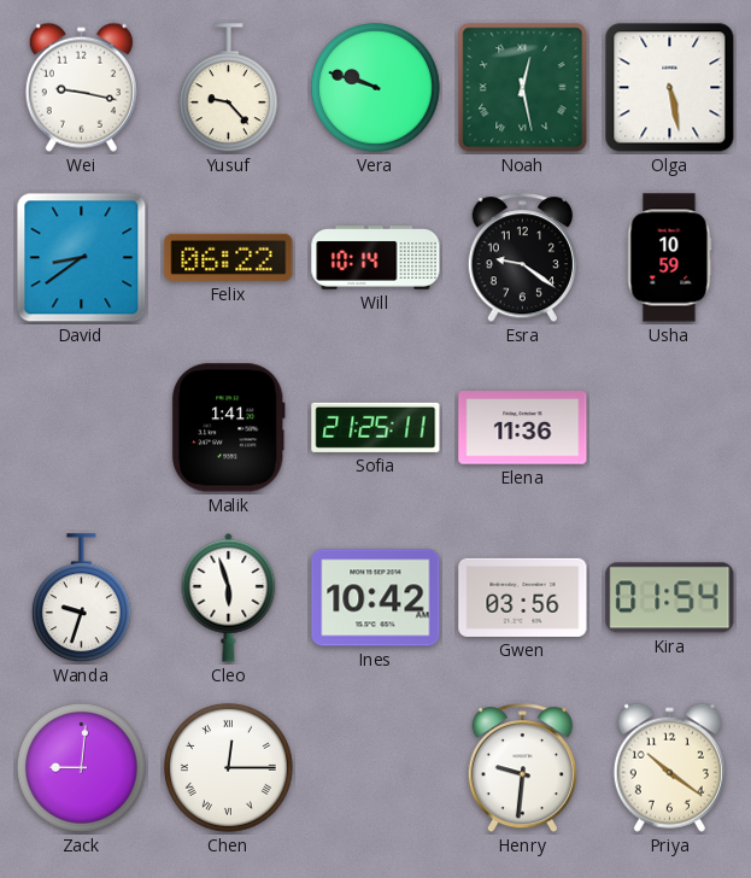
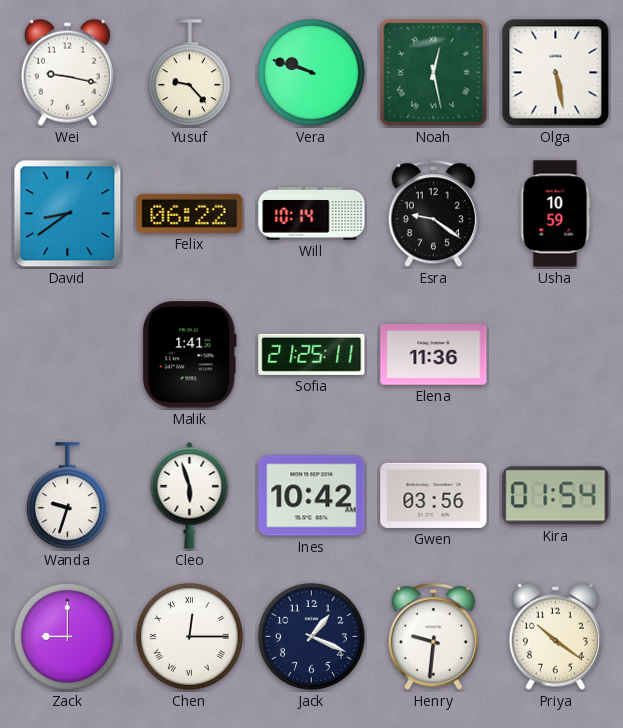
Zack: 9:01 -> 9:00
Jack: none -> 1:19
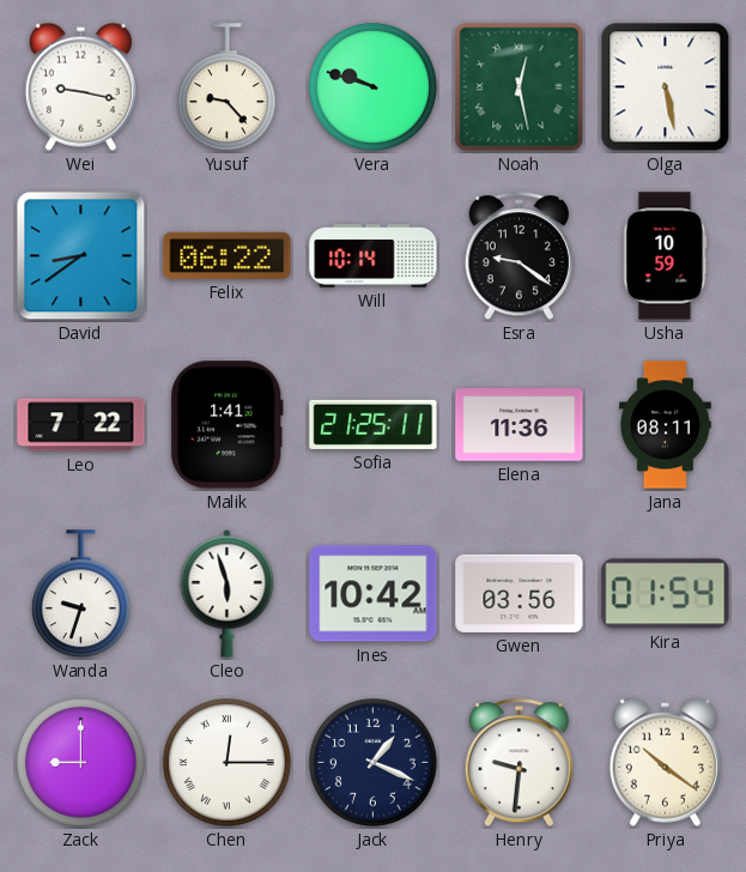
Leo: none -> 7:22
Jana: none -> 08:11
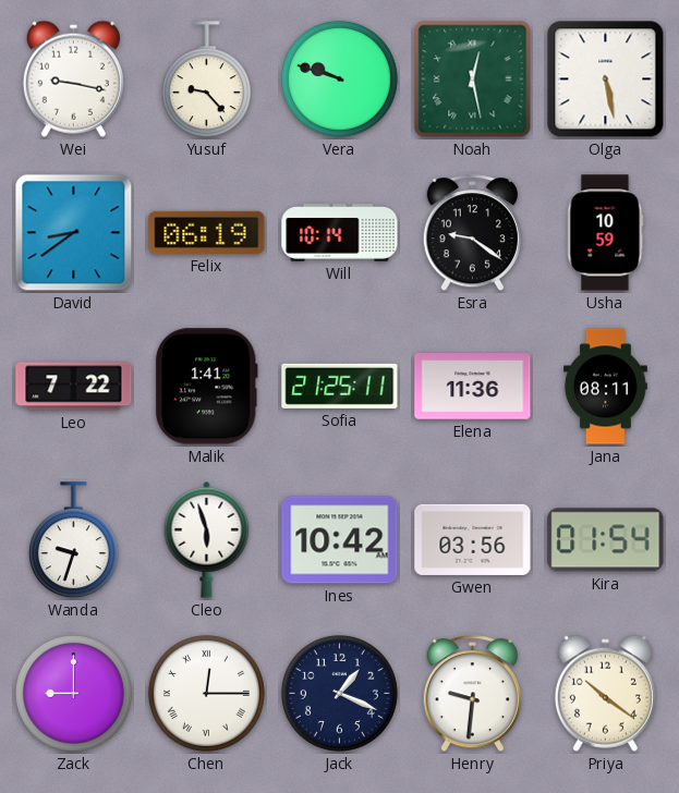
Felix: 06:22 -> 06:19
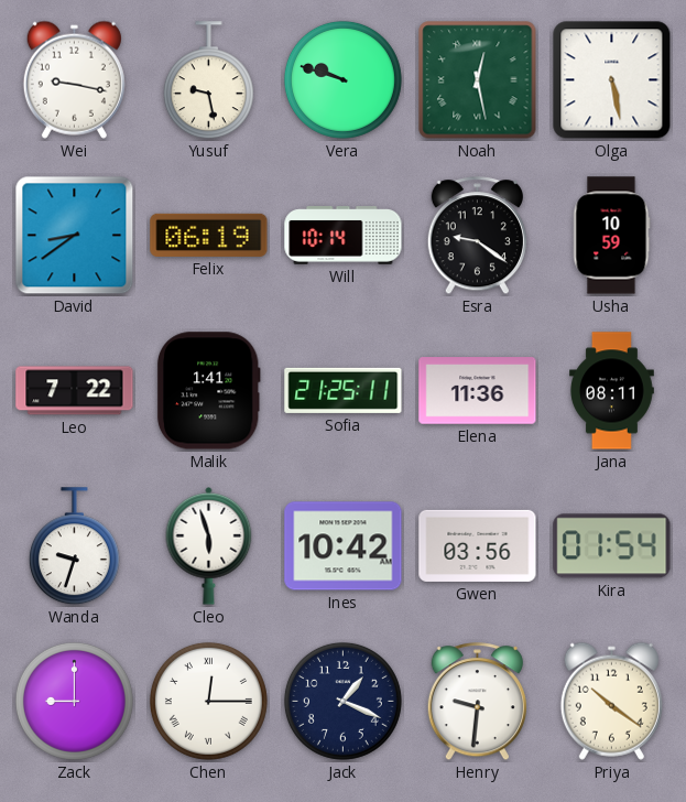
Yusuf: 9:23 -> 9:28
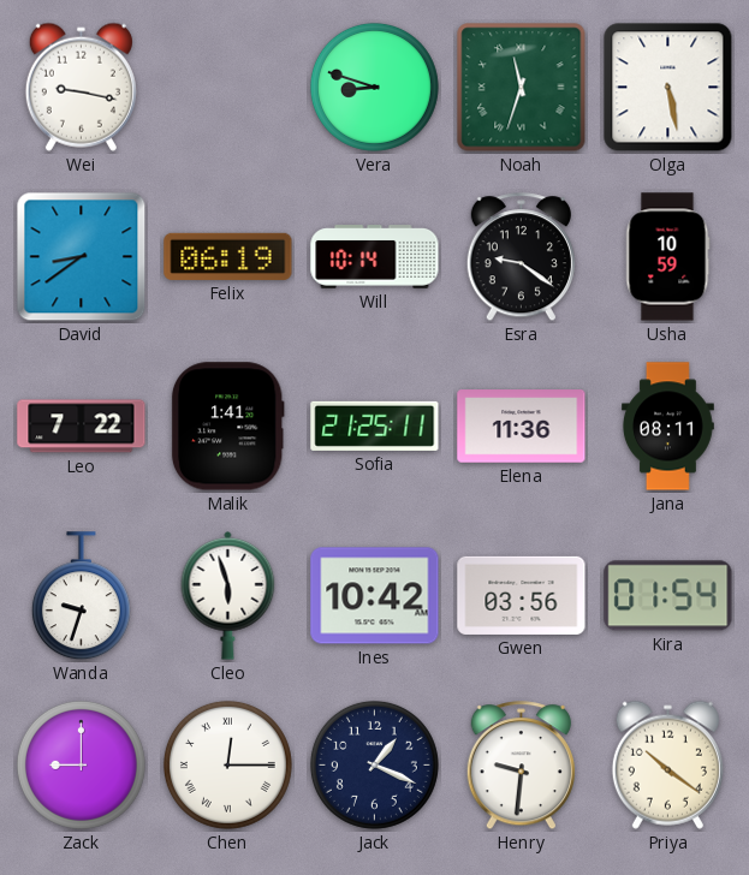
Yusuf: 9:28 -> none
Vera: 9:48 -> 8:48
Noah: 12:28 -> 11:33
